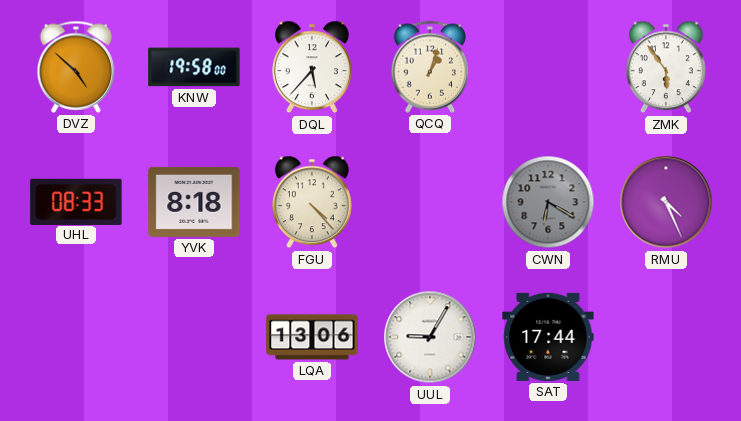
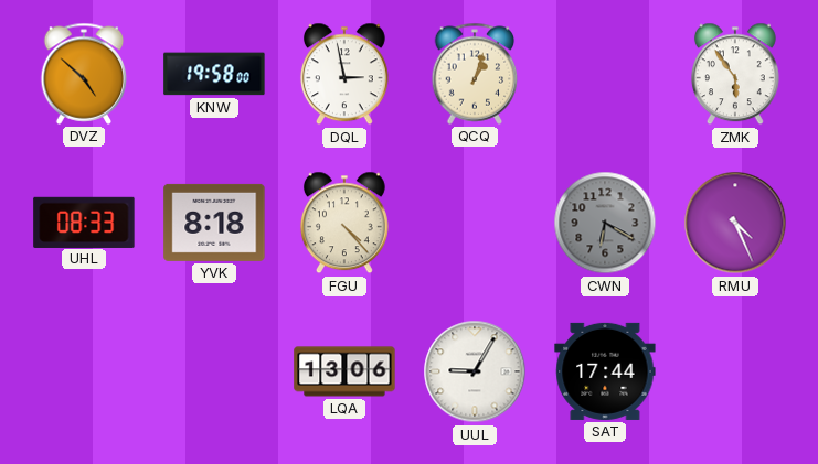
DQL: 5:37 -> 2:58
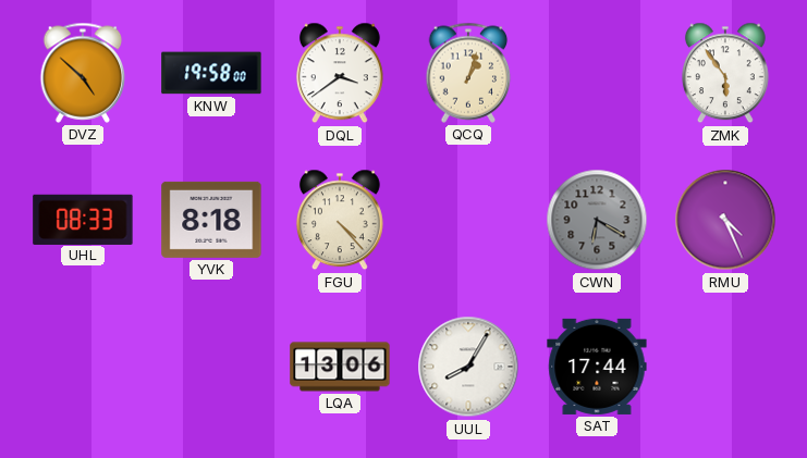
DQL: 2:58 -> 3:39
UUL: 9:05 -> 8:05
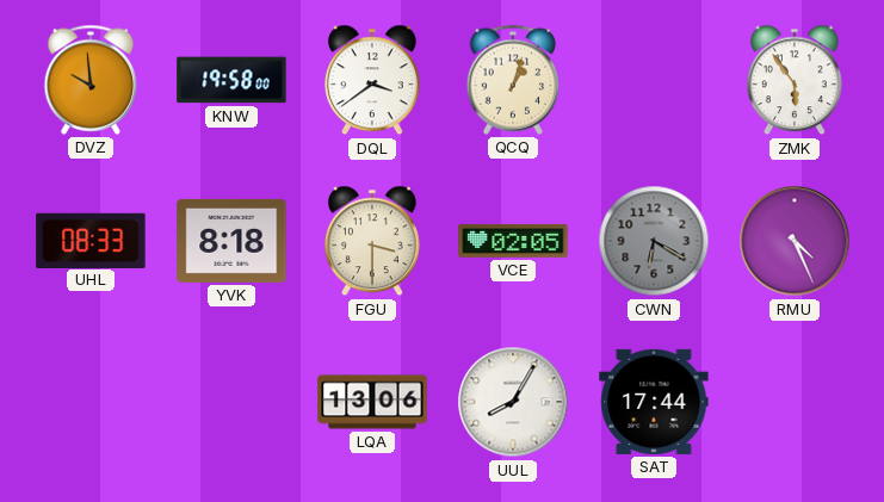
DVZ: 4:52 -> 9:59
FGU: 4:23 -> 3:30
VCE: none -> 02:05
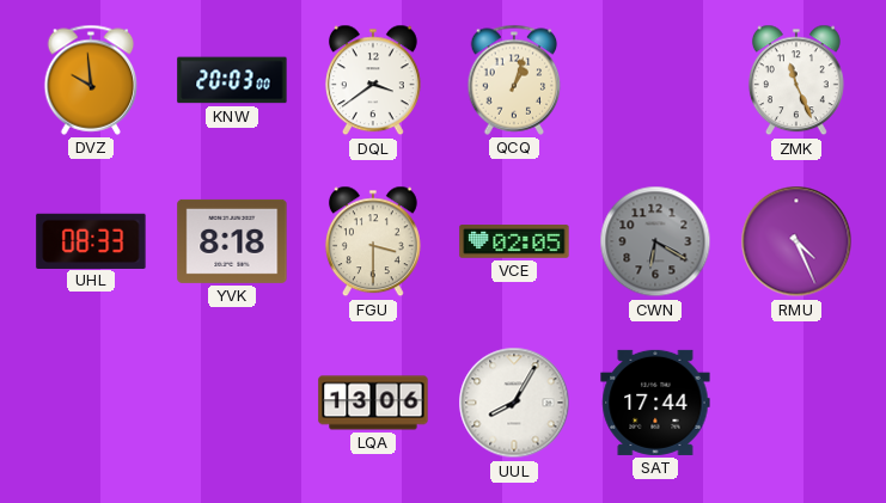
KNW: 19:58 -> 20:03
ZMK: 5:54 -> 11:26
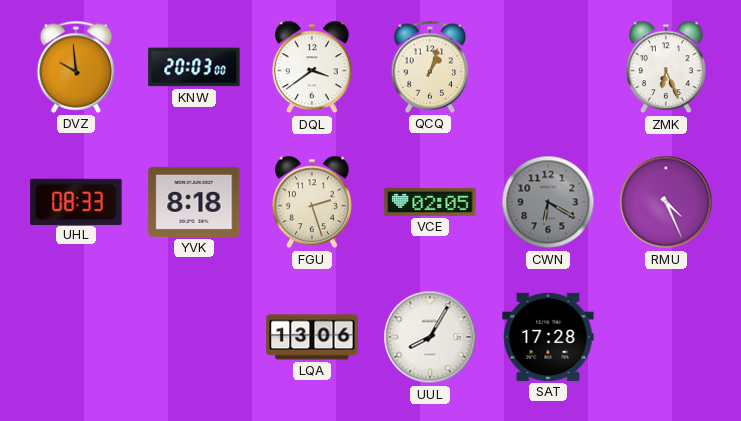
ZMK: 11:26 -> 6:26
FGU: 3:30 -> 2:27
SAT: 17:44 -> 17:28
